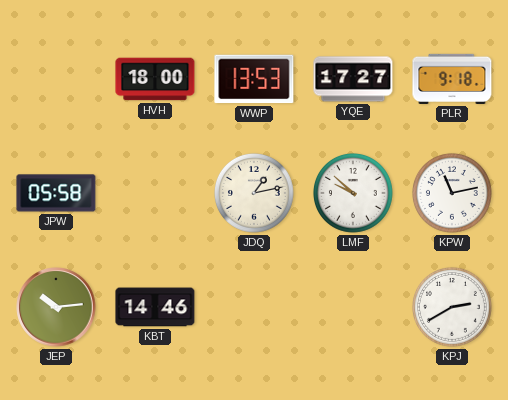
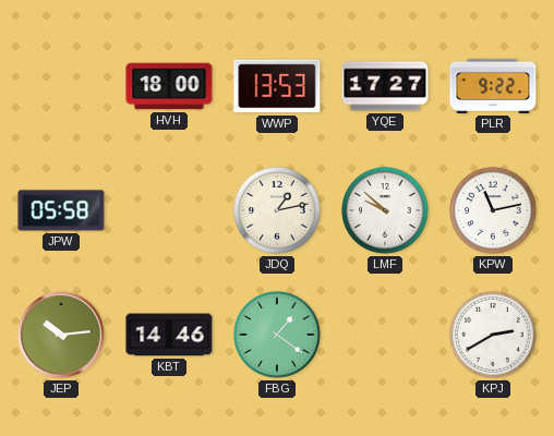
PLR: 9:18 -> 9:22
FBG: none -> 1:21
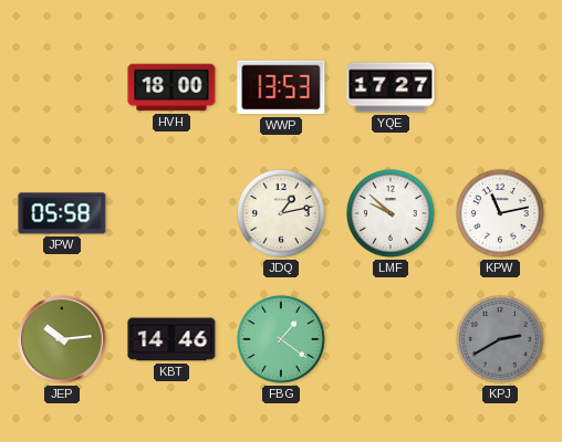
PLR: 9:22 -> none
KPJ dial: white -> grey
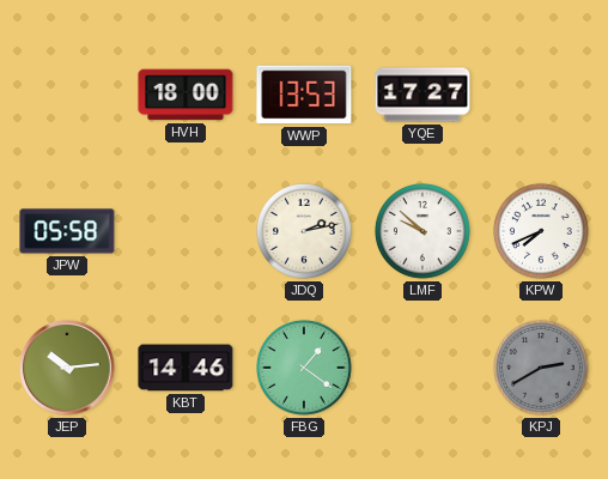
JDQ: 1:13 -> 2:13
KPW: 11:13 -> 7:41
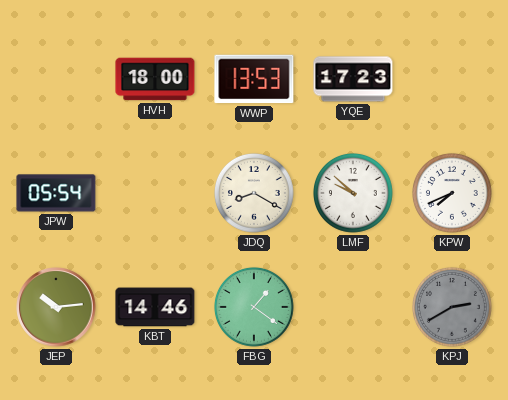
YQE: 17:27 -> 17:23
JPW: 05:58 -> 05:54
JDQ: 2:13 -> 8:20
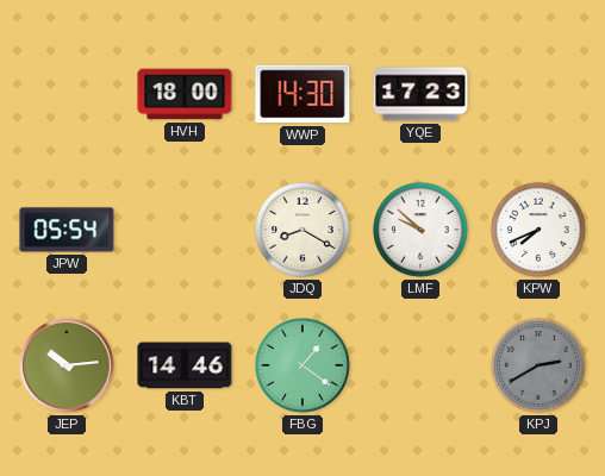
WWP: 13:53 -> 14:30
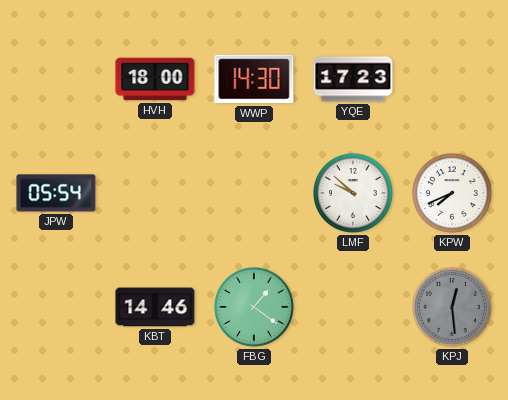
JDQ: 8:20 -> none
JEP: 10:14 -> none
KPJ: 2:40 -> 12:29
